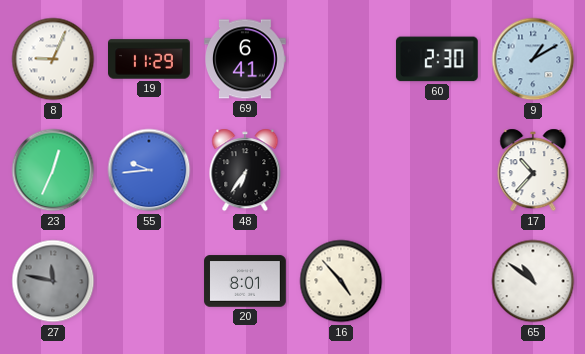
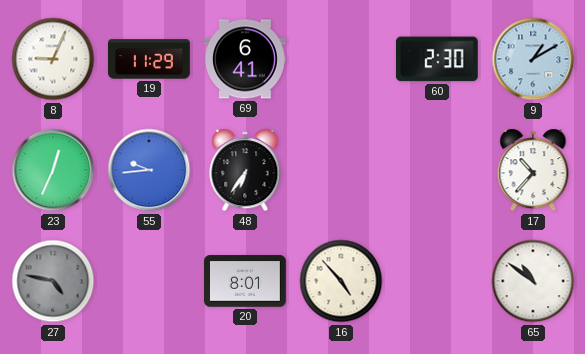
27: 11:47 -> 4:47
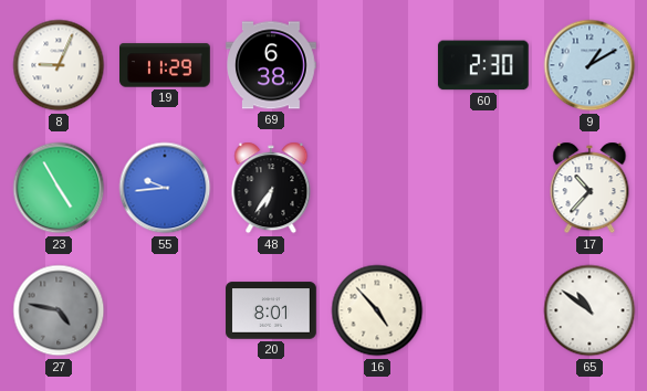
69: 6:41 -> 6:38
23: 12:34 -> 4:55
